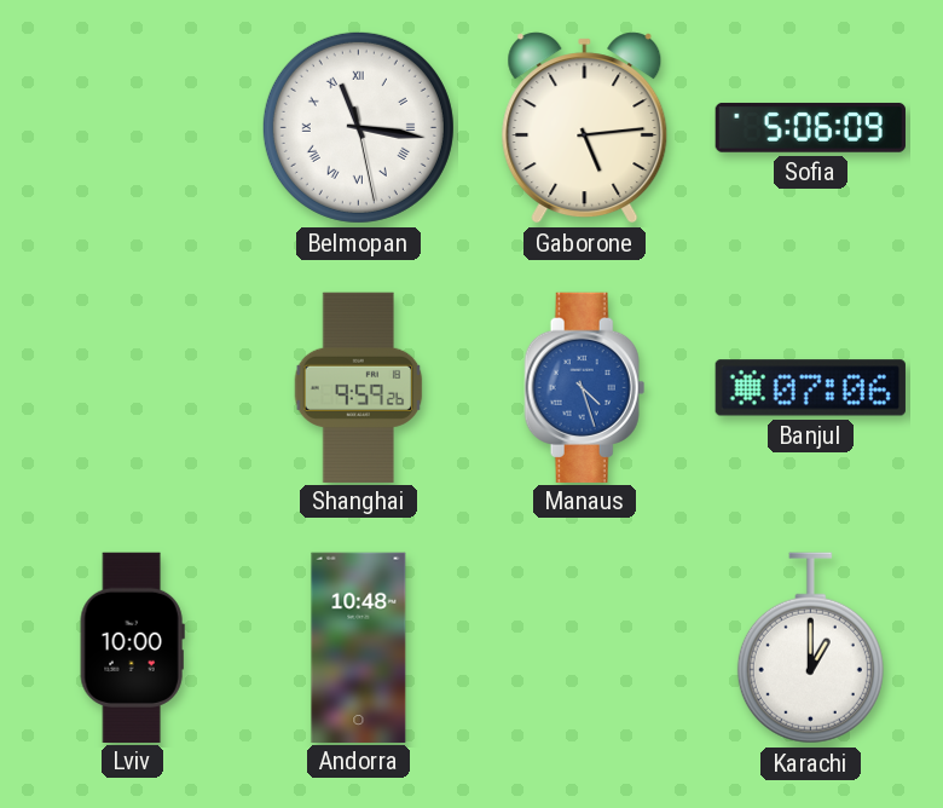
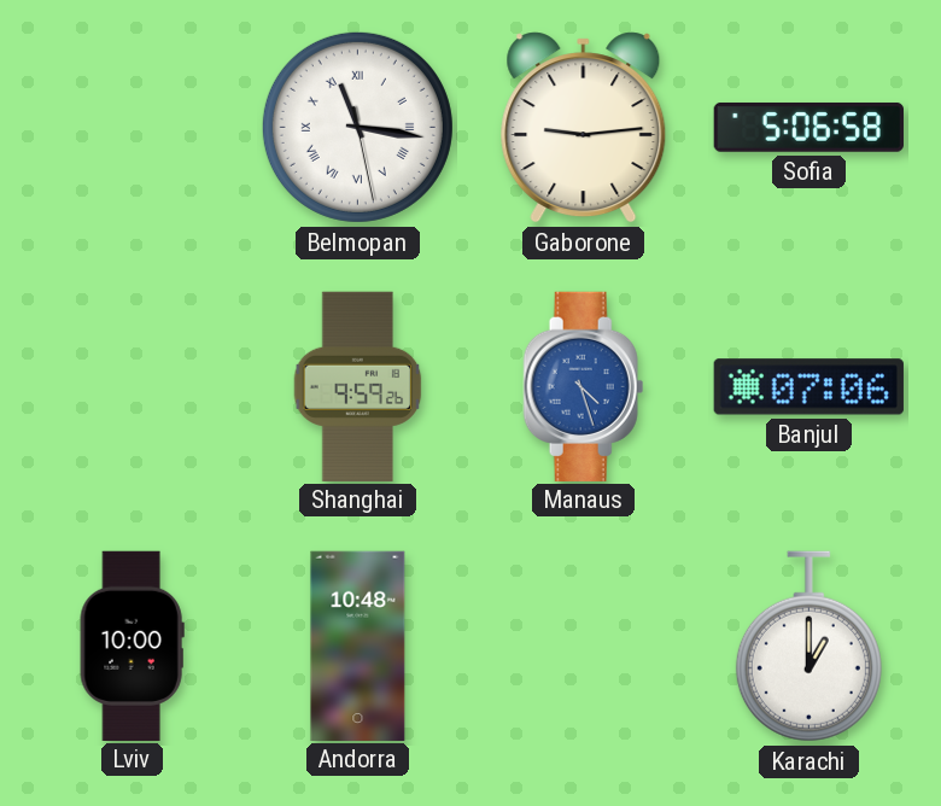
Gaborone: 5:14 -> 9:14
Sofia: 5:06:09 -> 5:06:58
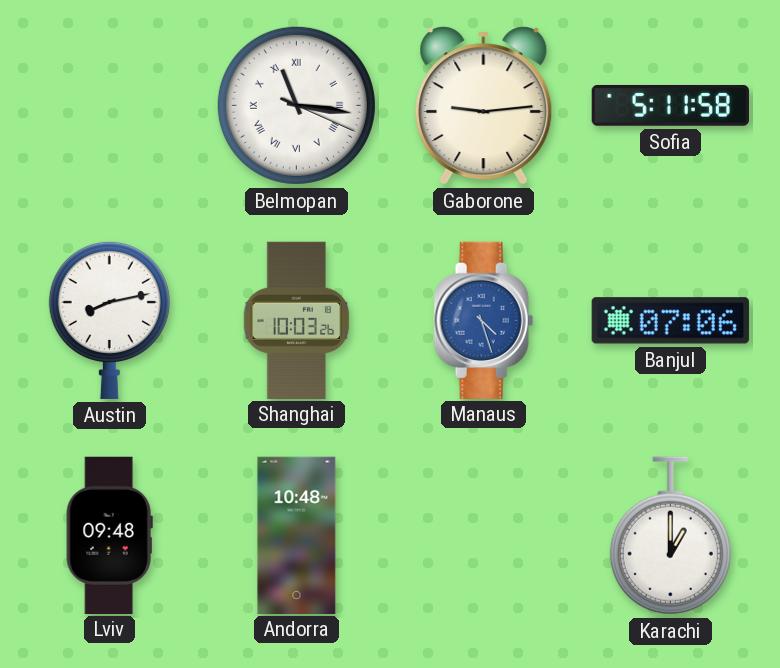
Belmopan: 11:16:28 -> 11:16:19
Sofia: 5:06 -> 5:11
Austin: none -> 8:13
Shanghai: 9:59 -> 10:03
Lviv: 10:00 -> 09:48
